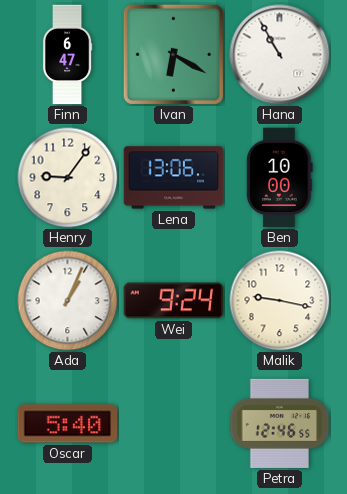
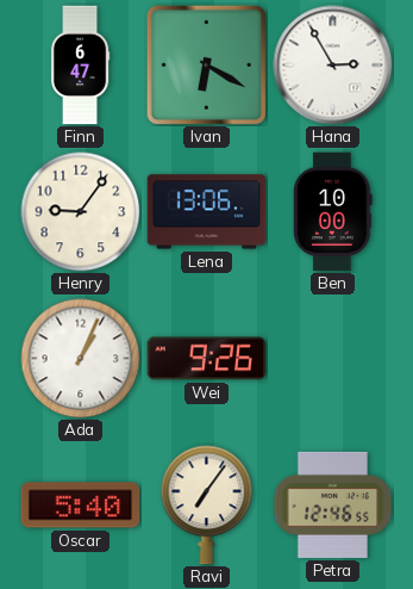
Hana: 10:55 -> 2:55
Wei: 9:24 -> 9:26
Malik: 9:17 -> none
Ravi: none -> 7:06
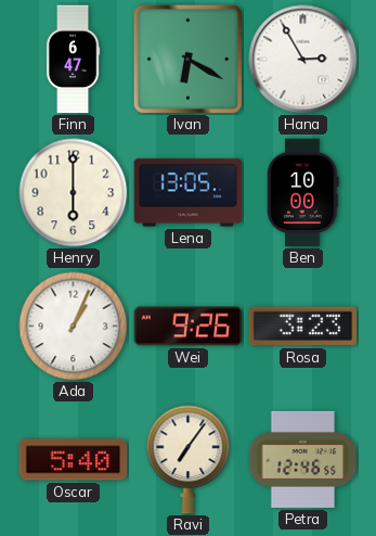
Henry: 9:06 -> 6:00
Lena: 13:06 -> 13:05
Rosa: none -> 3:23
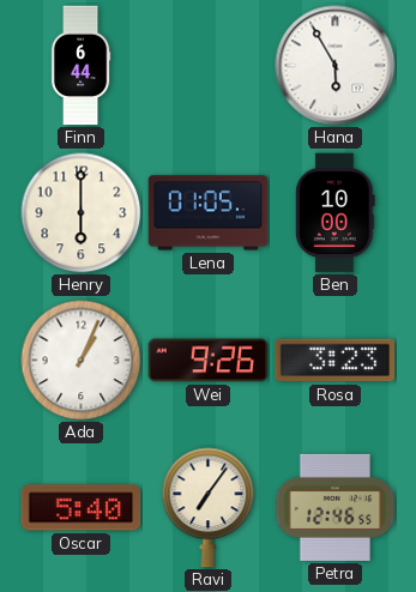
Finn: 6:47 -> 6:44
Ivan: 6:20 -> none
Hana: 2:55 -> 5:55
Lena: 13:05 -> 01:05
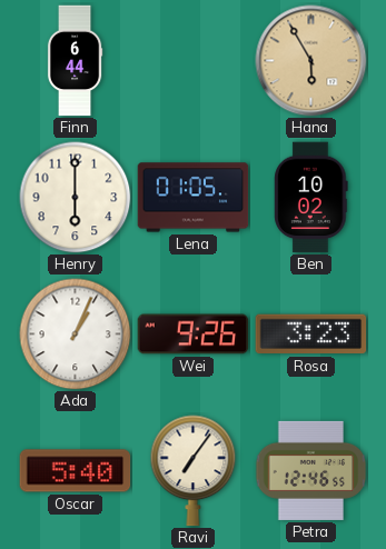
Hana dial: white -> champagne
Ben: 10:00 -> 10:02
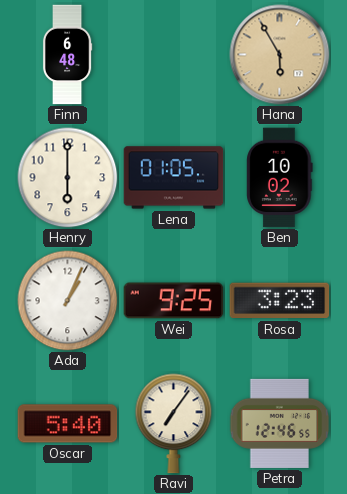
Finn: 6:44 -> 6:48
Wei: 9:26 -> 9:25
